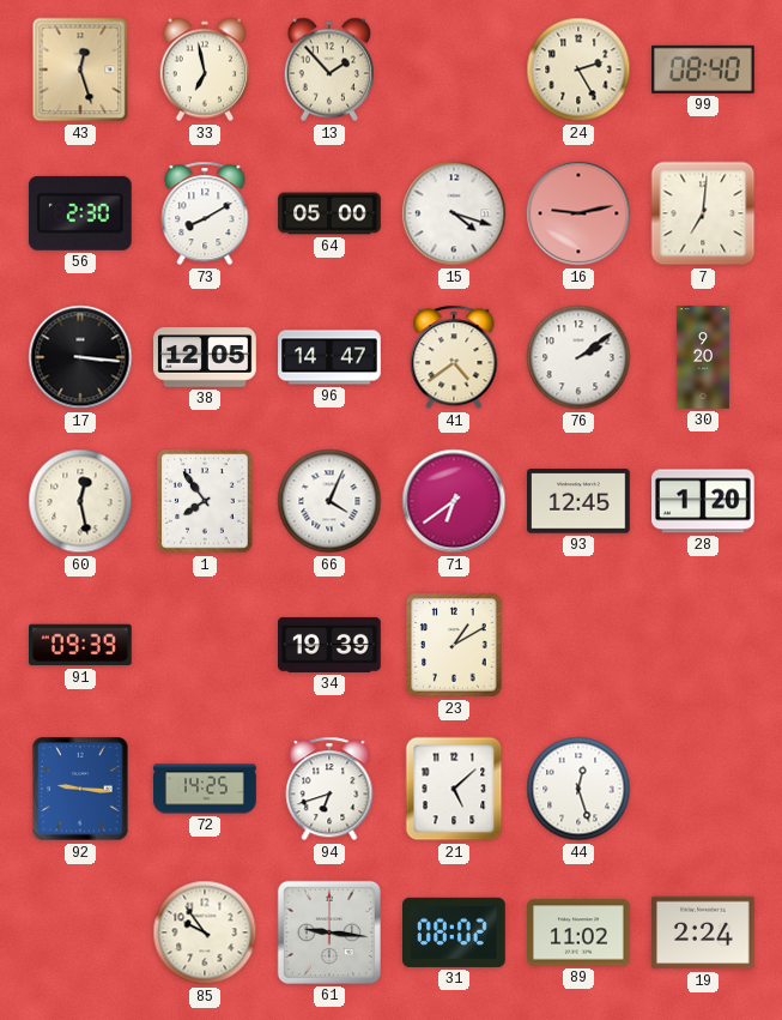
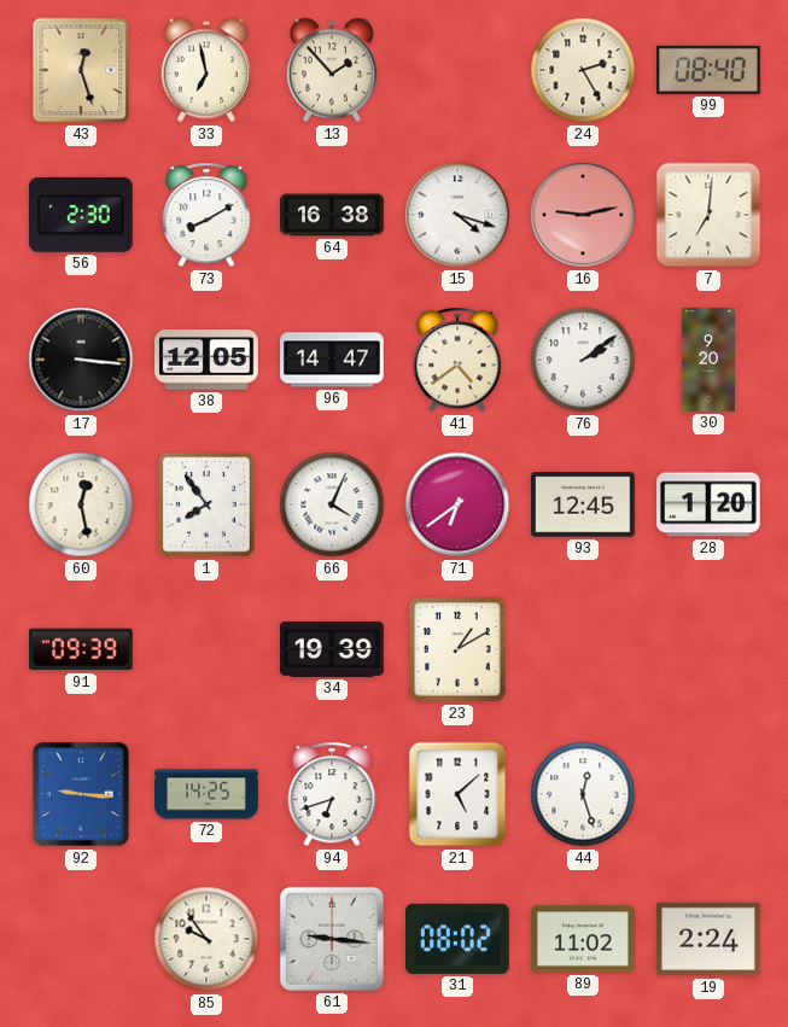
64: 05:00 -> 16:38
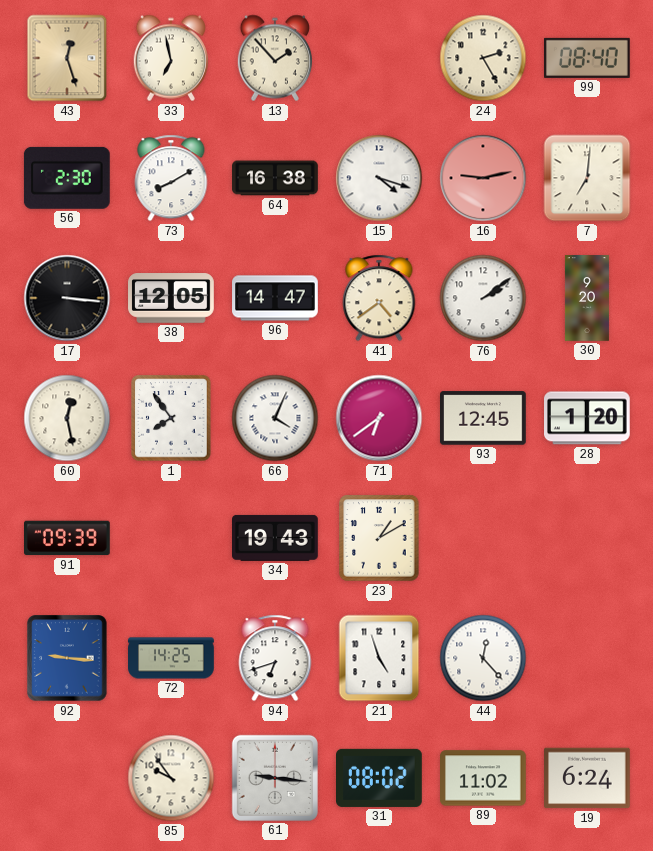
34: 19:39 -> 19:43
21: 5:08 -> 4:57
44: 12:27 -> 12:23
19: 2:24 -> 6:24
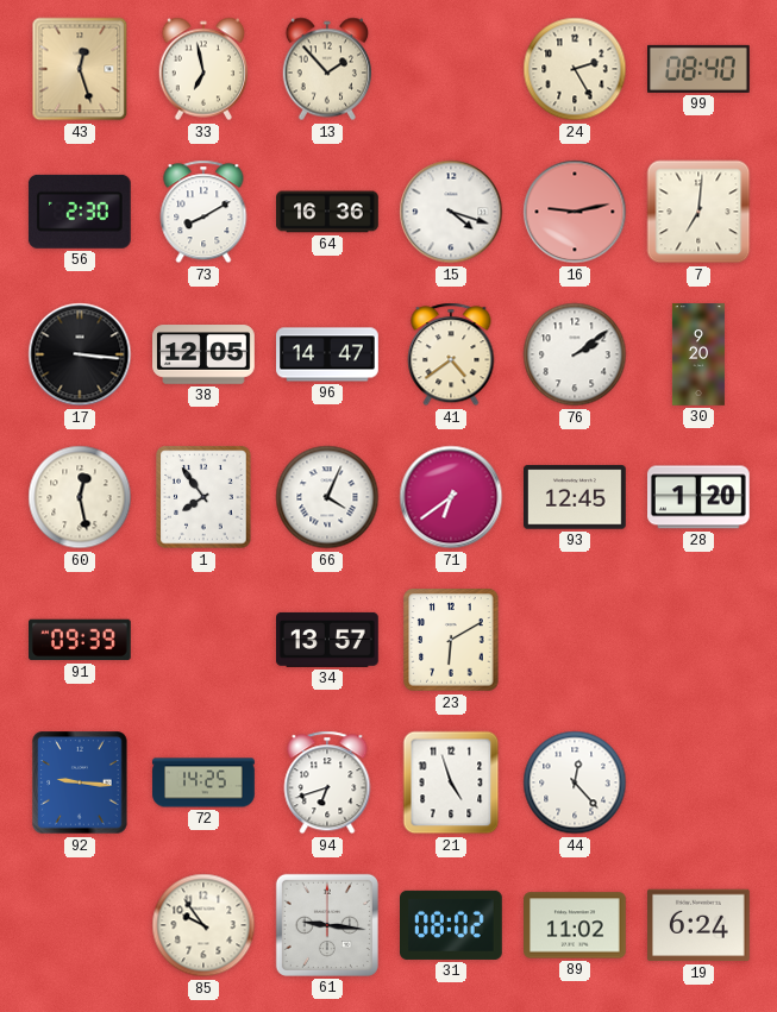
64: 16:38 -> 16:36
34: 19:43 -> 13:57
23: 1:10 -> 6:10
